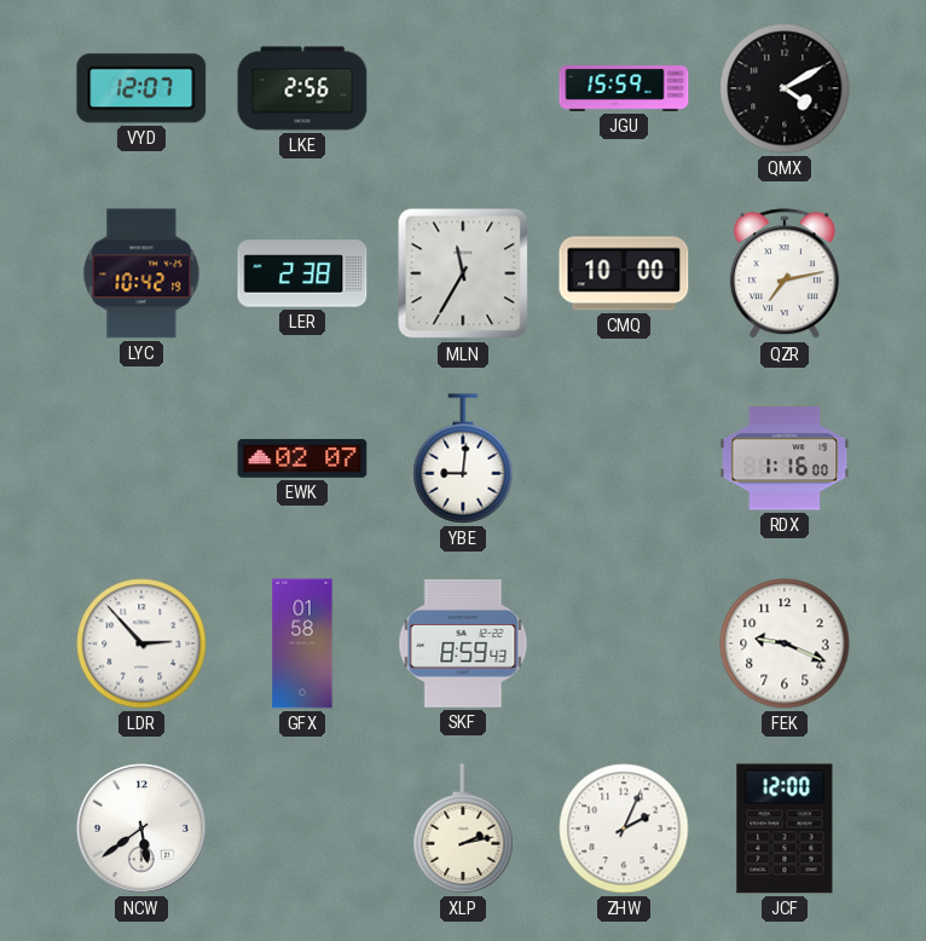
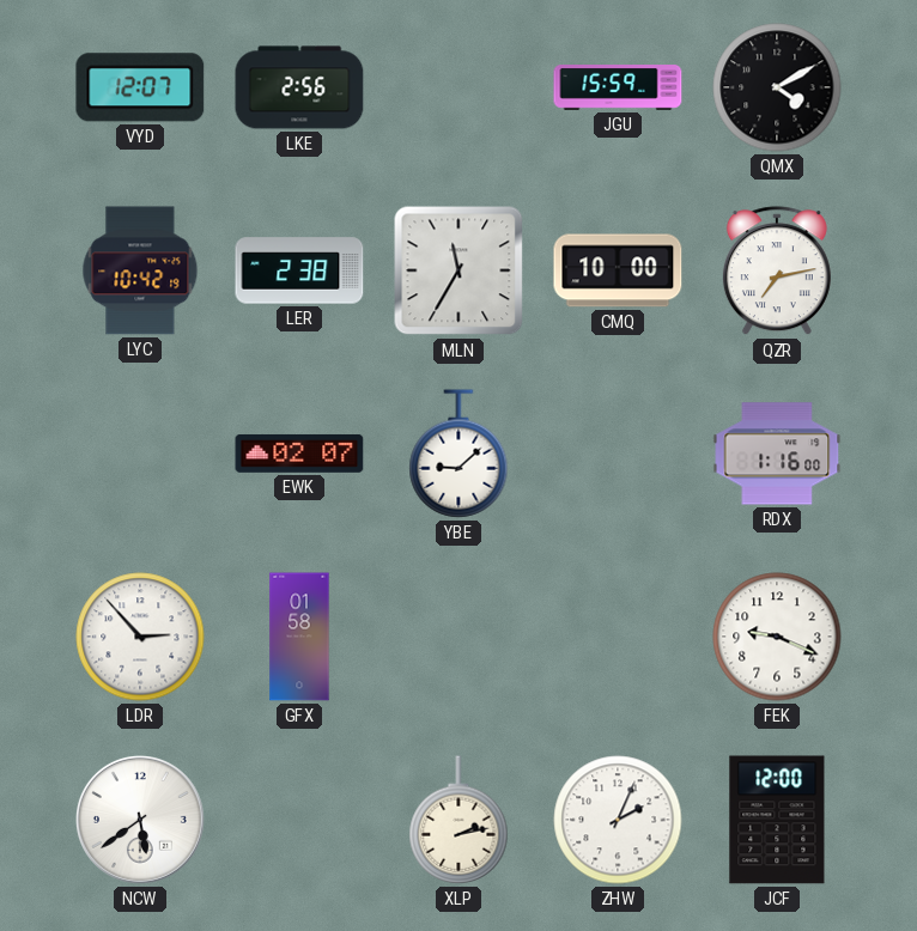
YBE: 9:01 -> 9:08
SKF: 8:59 -> none
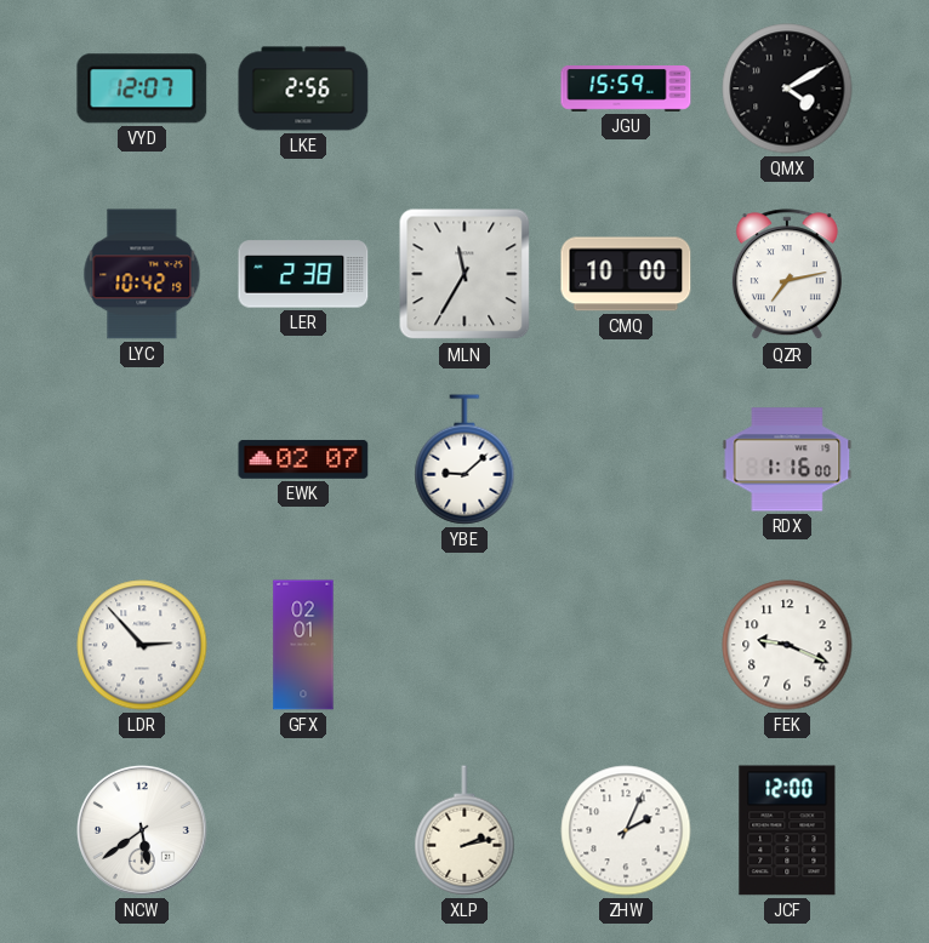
GFX: 01:58 -> 02:01
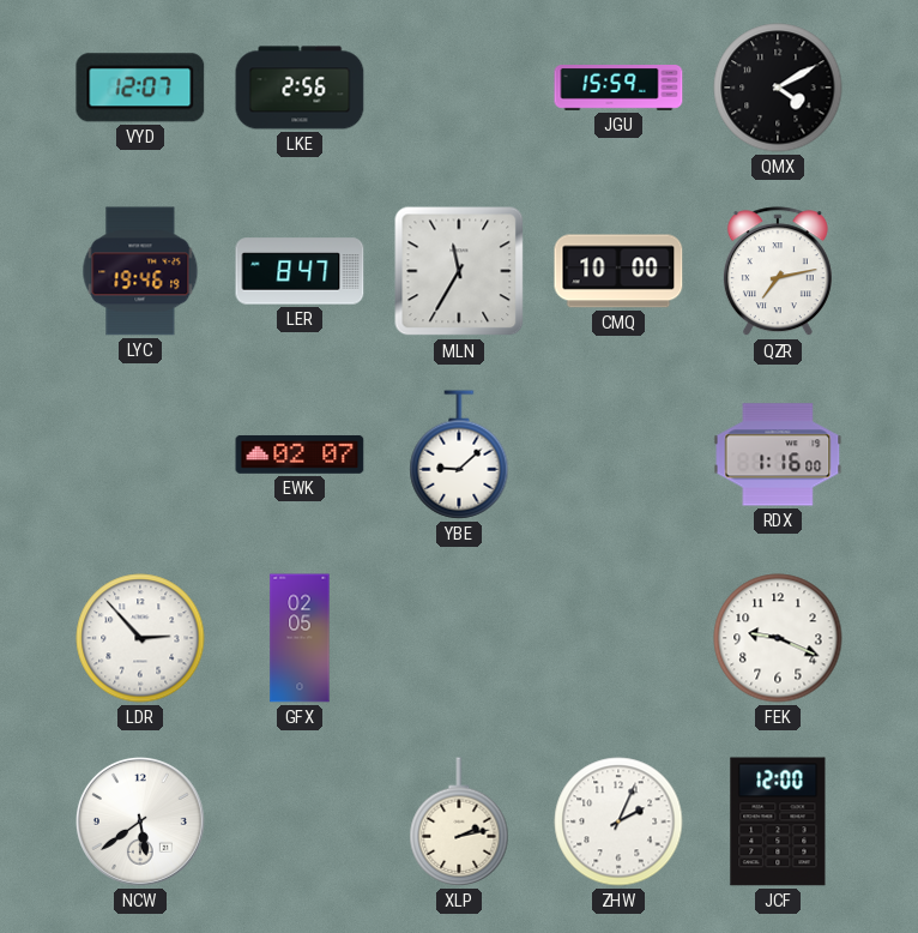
LYC: 10:42 -> 19:46
LER: 2:38 -> 8:47
GFX: 02:01 -> 02:05
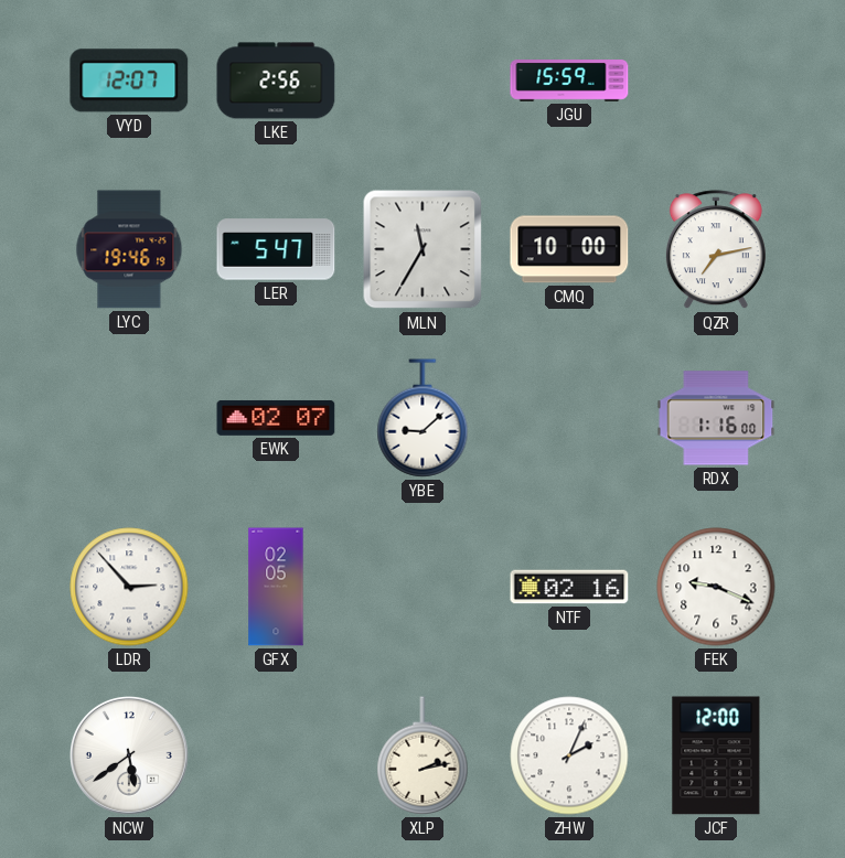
QMX: 4:10 -> none
LER: 8:47 -> 5:47
NTF: none -> 02:16
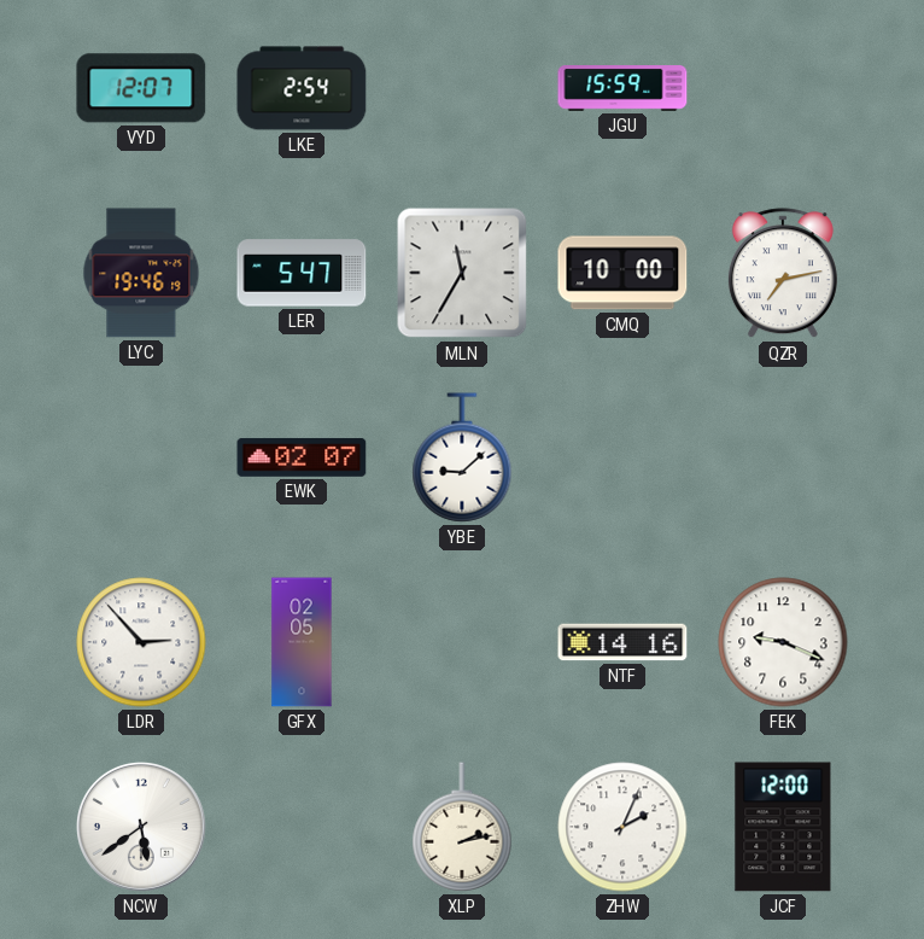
LKE: 2:56 -> 2:54
RDX: 1:16 -> none
NTF: 02:16 -> 14:16
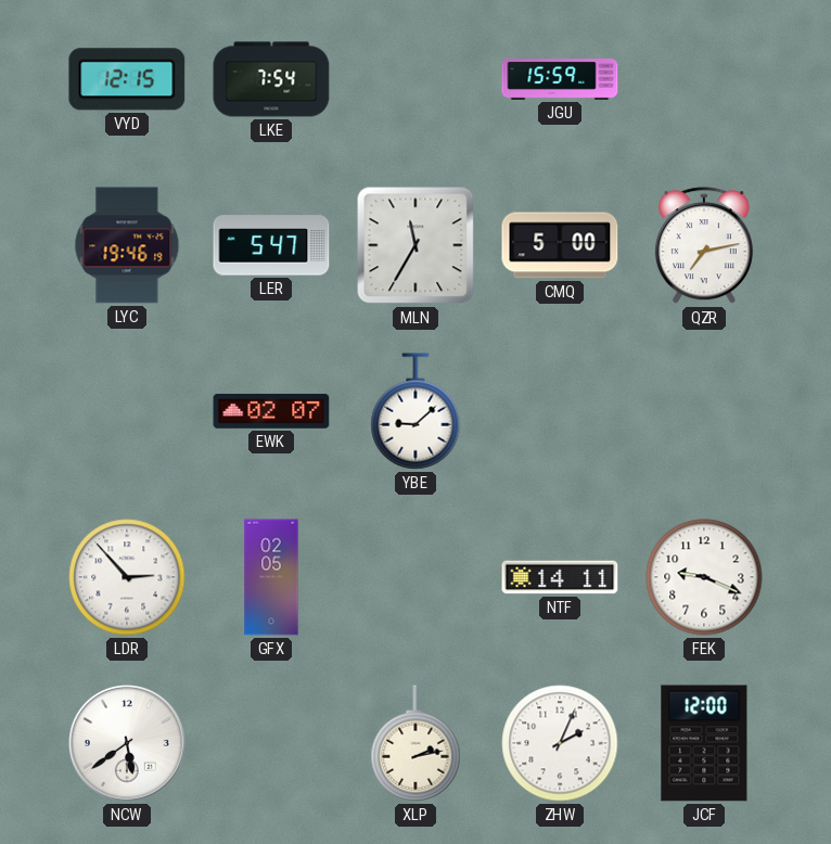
VYD: 12:07 -> 12:15
LKE: 2:54 -> 7:54
CMQ: 10:00 -> 5:00
NTF: 14:16 -> 14:11
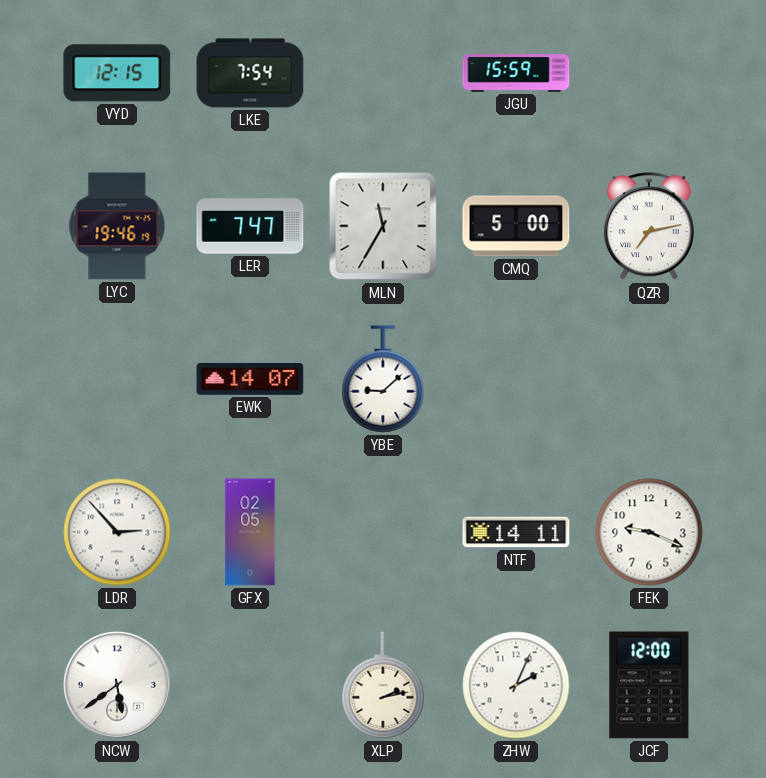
LER: 5:47 -> 7:47
EWK: 02:07 -> 14:07
